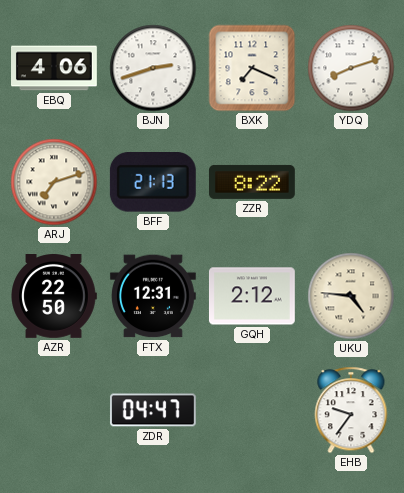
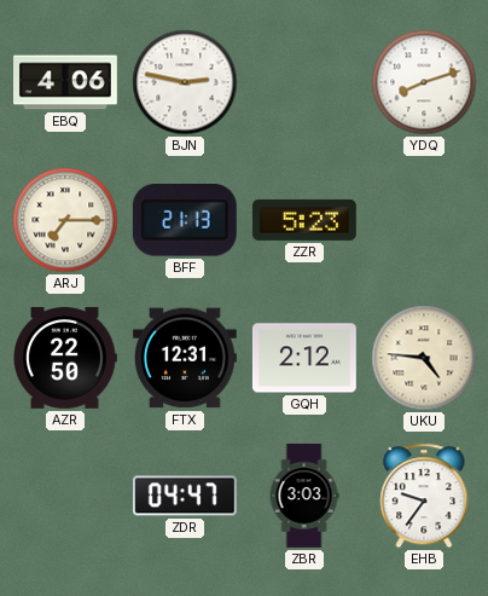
BJN: 2:42 -> 2:47
BXK: 7:19 -> none
ARJ: 7:12 -> 7:15
ZZR: 8:22 -> 5:23
ZBR: none -> 3:03
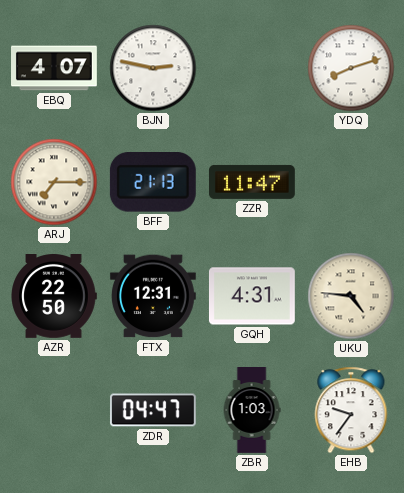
EBQ: 4:06 -> 4:07
ZZR: 5:23 -> 11:47
GQH: 2:12 -> 4:31
ZBR: 3:03 -> 1:03
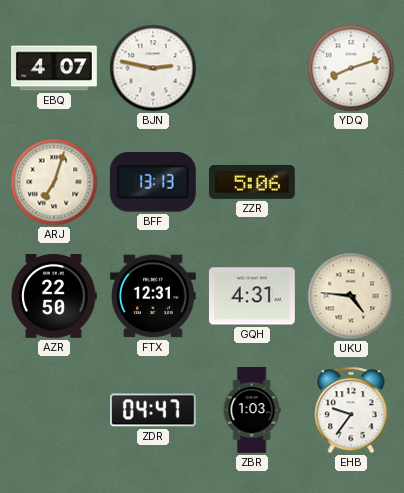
ARJ: 7:15 -> 7:03
BFF: 21:13 -> 13:13
ZZR: 11:47 -> 5:06
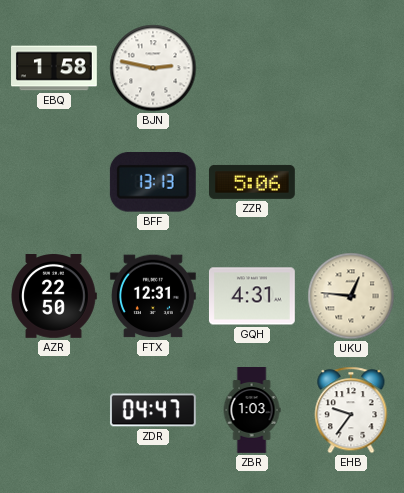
EBQ: 4:07 -> 1:58
YDQ: 8:12 -> none
ARJ: 7:03 -> none
UKU: 4:46 -> 12:46
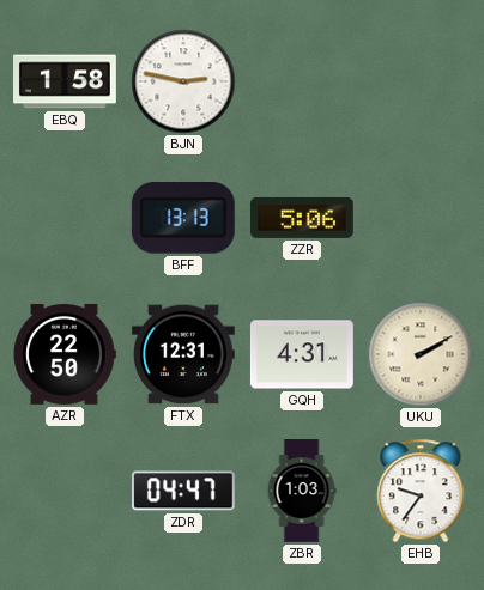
UKU: 12:46 -> 2:10
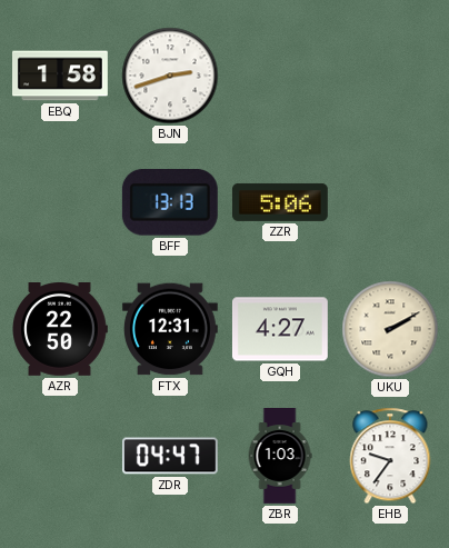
BJN: 2:47 -> 2:42
GQH: 4:31 -> 4:27
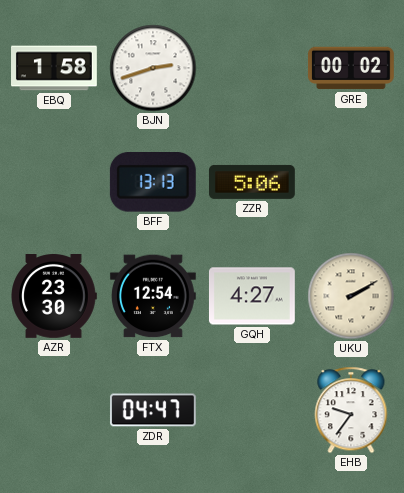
GRE: none -> 00:02
AZR: 22:50 -> 23:30
FTX: 12:31 -> 12:54
ZBR: 1:03 -> none
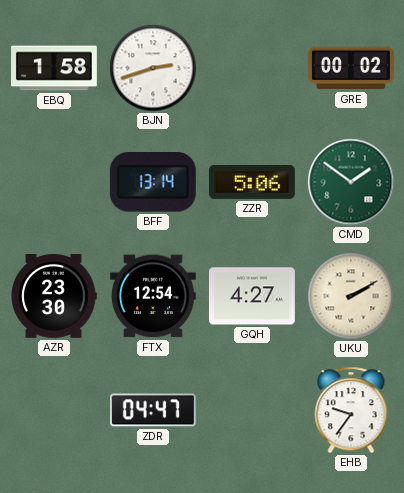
BFF: 13:13 -> 13:14
CMD: none -> 1:51
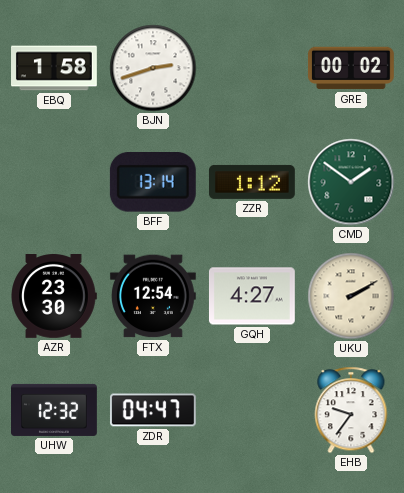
ZZR: 5:06 -> 1:12
UHW: none -> 12:32
